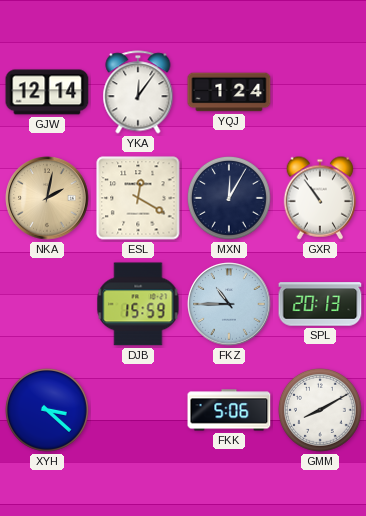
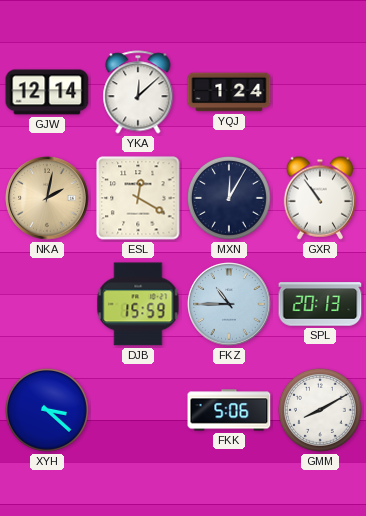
YKA: 12:06 -> 12:08
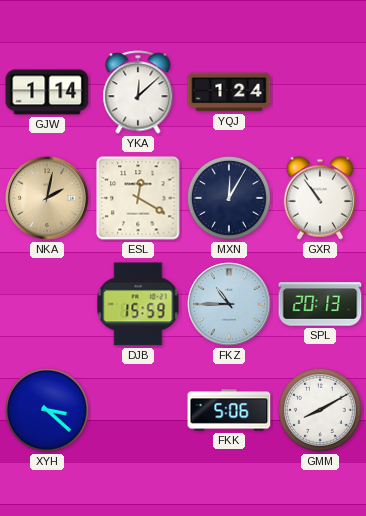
GJW: 12:14 -> 1:14
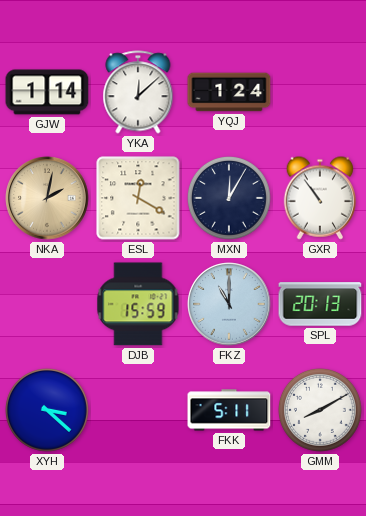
FKZ: 10:45 -> 11:00
FKK: 5:06 -> 5:11
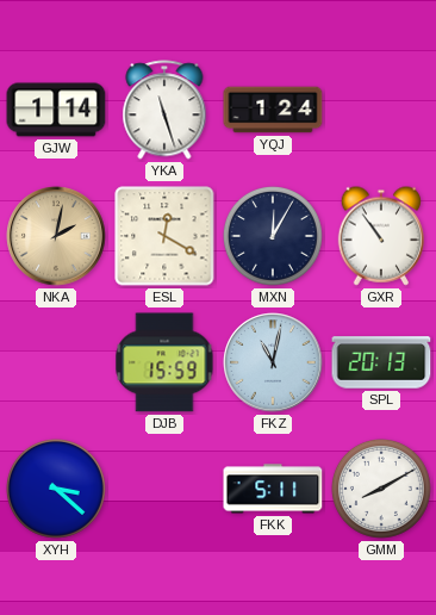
YKA: 12:08 -> 11:27
FKZ: 11:00 -> 11:02
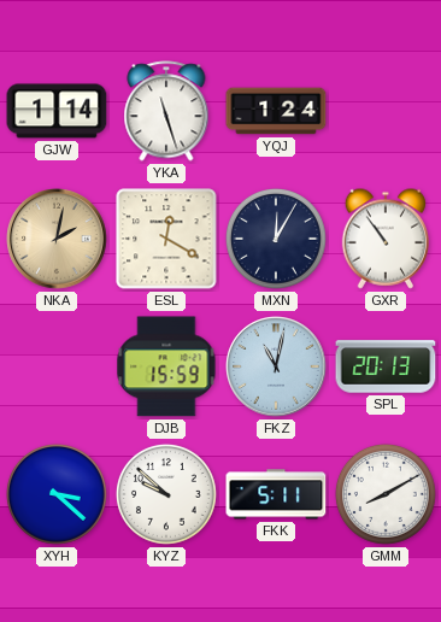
KYZ: none -> 9:52
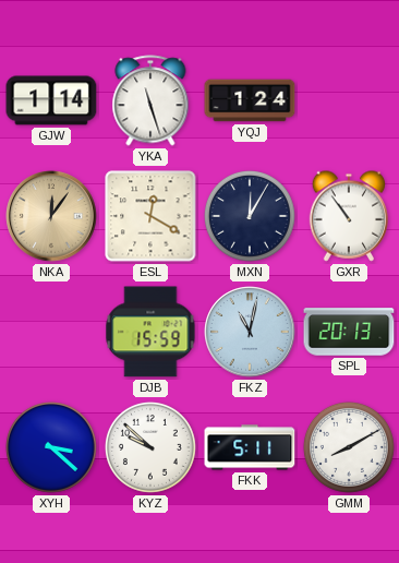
NKA: 2:02 -> 12:06
